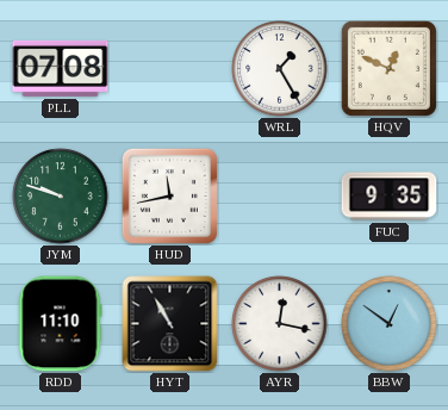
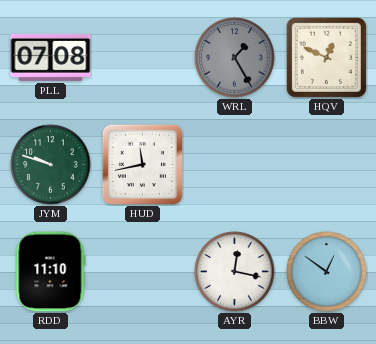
WRL dial: white -> grey
FUC: 9:35 -> none
HYT: 10:55 -> none
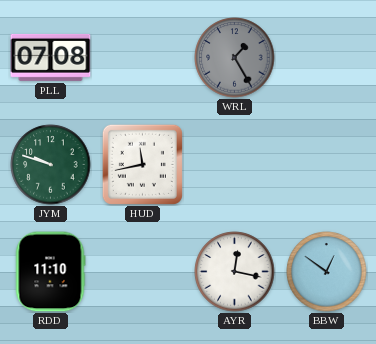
HQV: 12:49 -> none
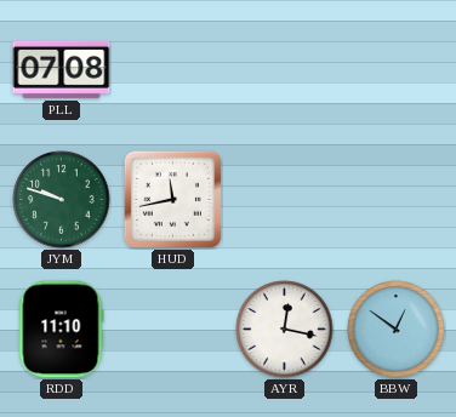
WRL: 1:25 -> none
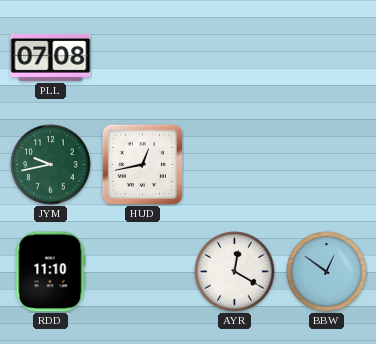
JYM: 9:48 -> 9:43
HUD: 11:43 -> 12:43
AYR: 12:17 -> 12:20
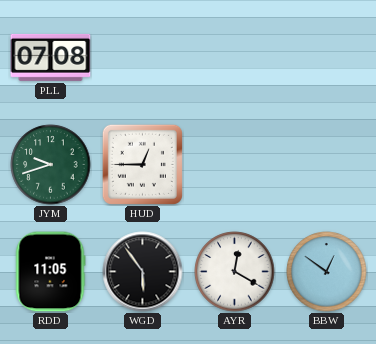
JYM: 9:43 -> 9:42
HUD: 12:43 -> 12:45
RDD: 11:10 -> 11:05
WGD: none -> 5:54
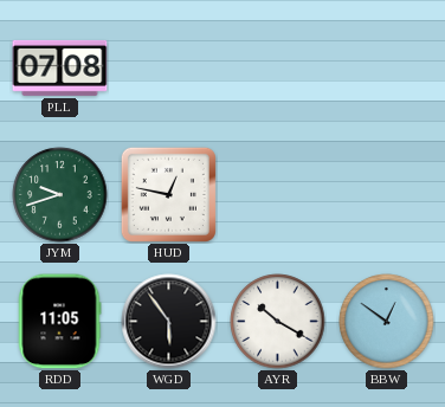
HUD: 12:45 -> 12:47
AYR: 12:20 -> 10:20
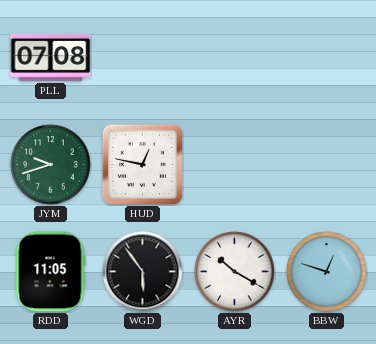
BBW: 12:51 -> 12:48
